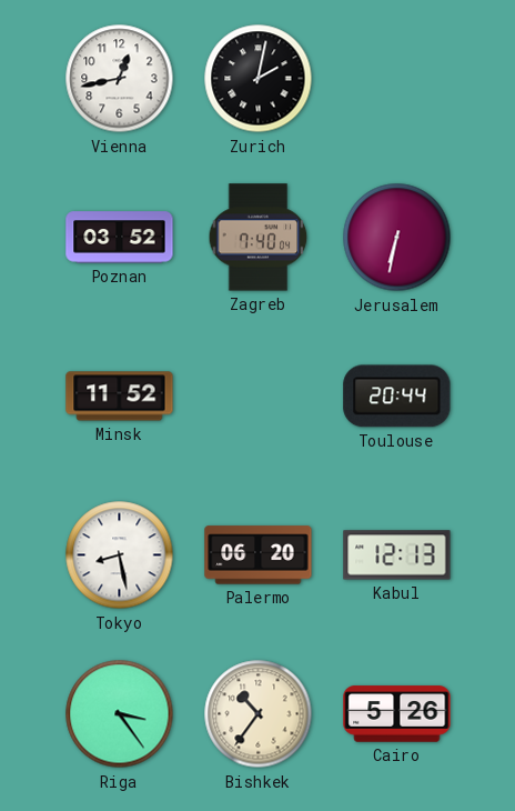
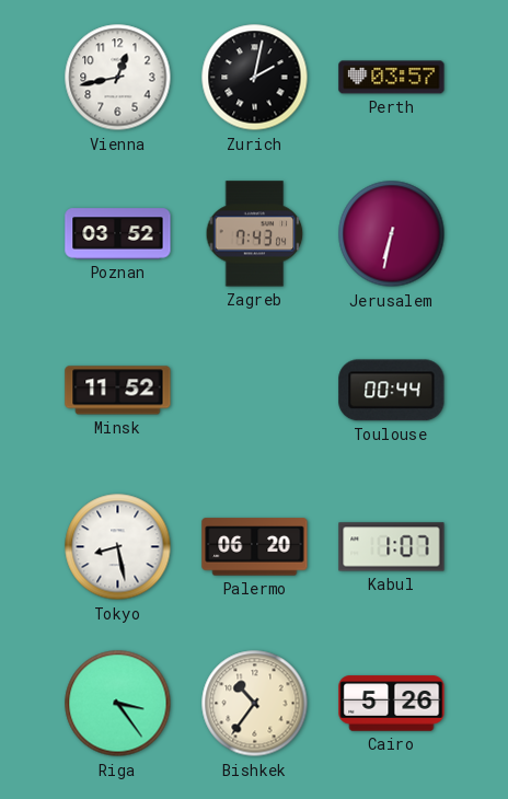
Perth: none -> 03:57
Zagreb: 7:40 -> 7:43
Toulouse: 20:44 -> 00:44
Kabul: 12:13 -> 1:07
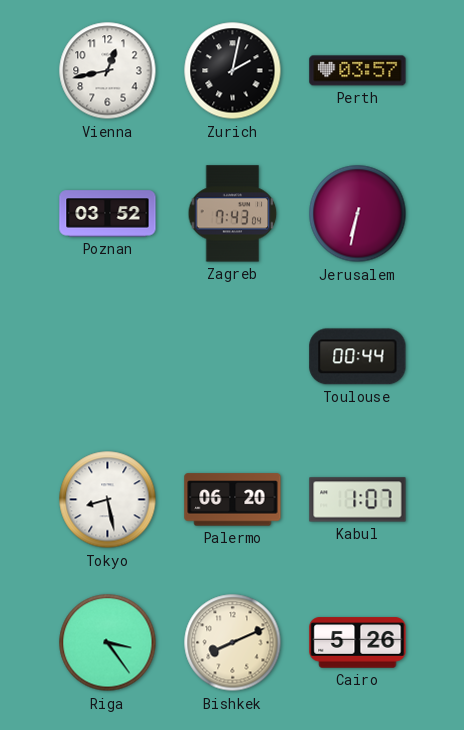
Minsk: 11:52 -> none
Bishkek: 10:36 -> 8:11
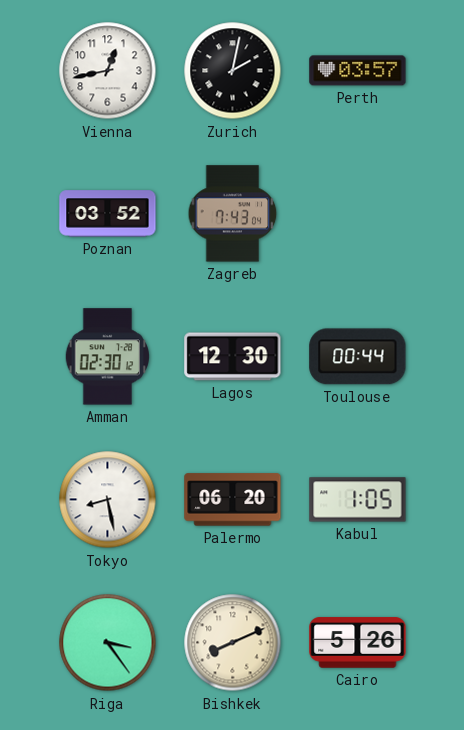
Jerusalem: 6:32 -> none
Amman: none -> 02:30
Lagos: none -> 12:30
Kabul: 1:07 -> 1:05
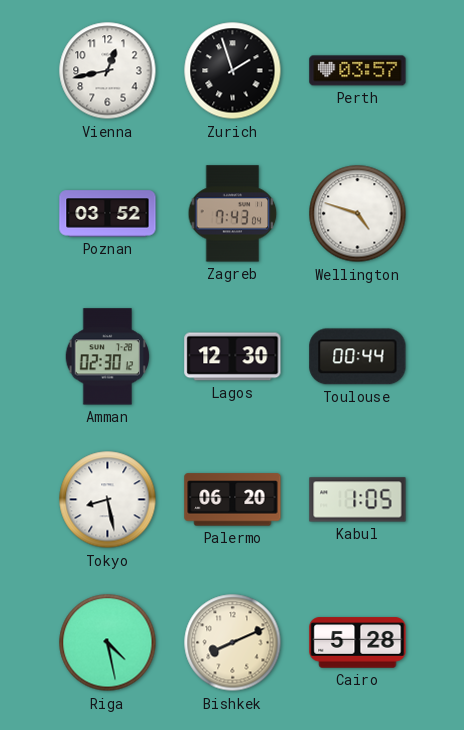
Zurich: 2:02 -> 1:57
Wellington: none -> 4:48
Riga: 3:24 -> 4:28
Cairo: 5:26 -> 5:28
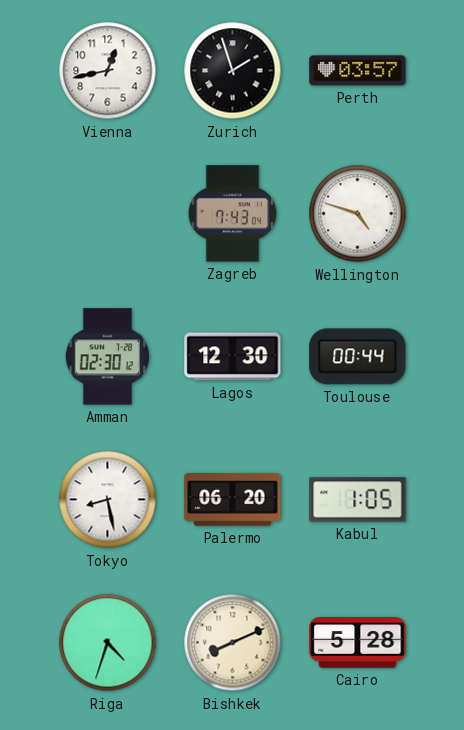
Poznan: 03:52 -> none
Riga: 4:28 -> 4:33
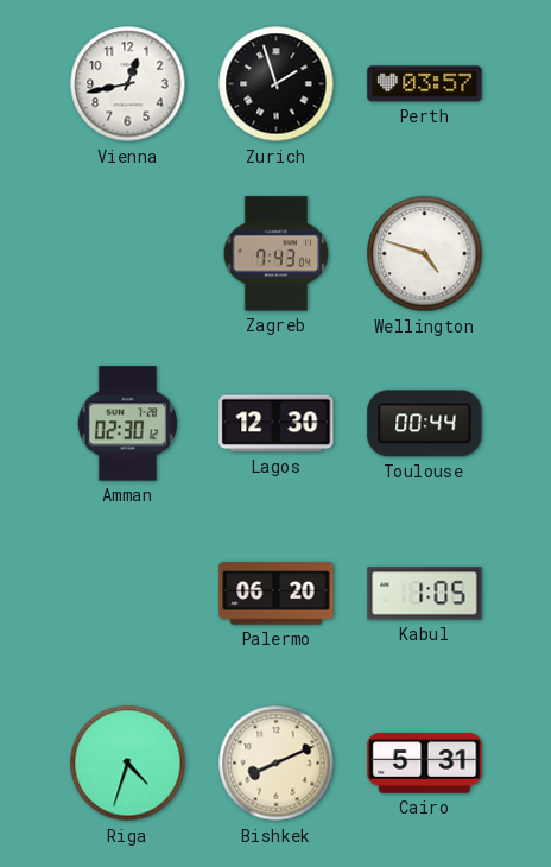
Tokyo: 8:28 -> none
Cairo: 5:28 -> 5:31
